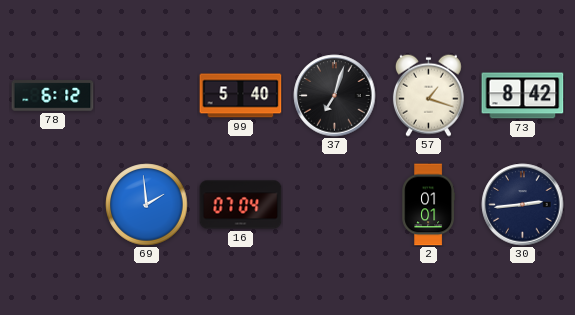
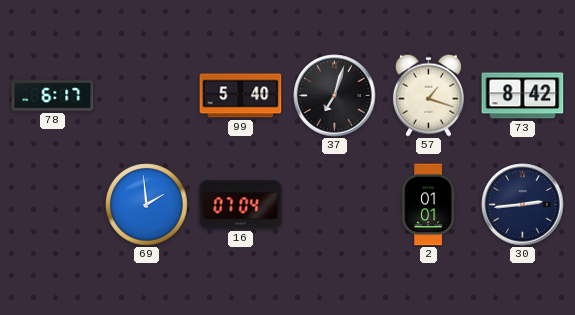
78: 6:12 -> 6:17
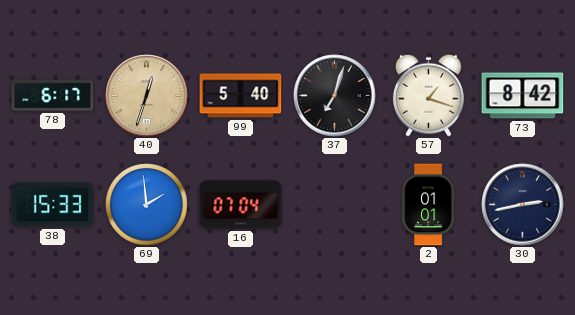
40: none -> 12:33
38: none -> 15:33
30: 2:44 -> 2:43
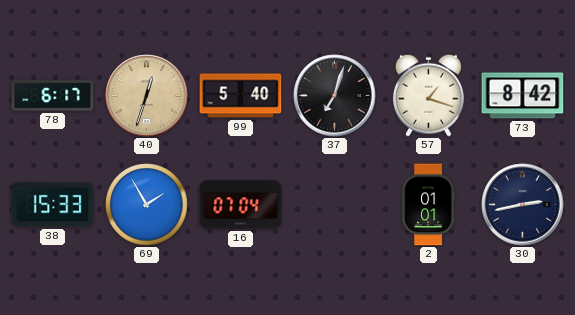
69: 1:59 -> 1:55
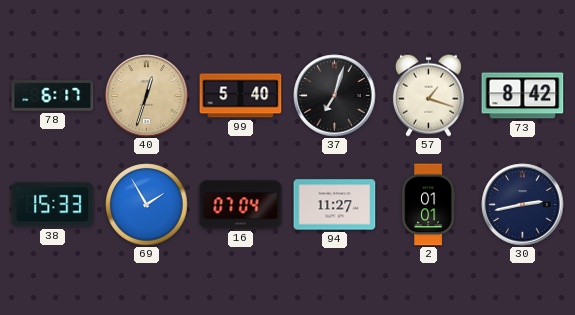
94: none -> 11:27
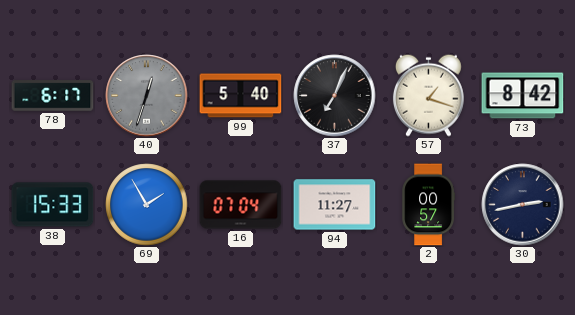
40 dial: champagne -> grey
37: 7:03 -> 7:04
2: 01:01 -> 00:57
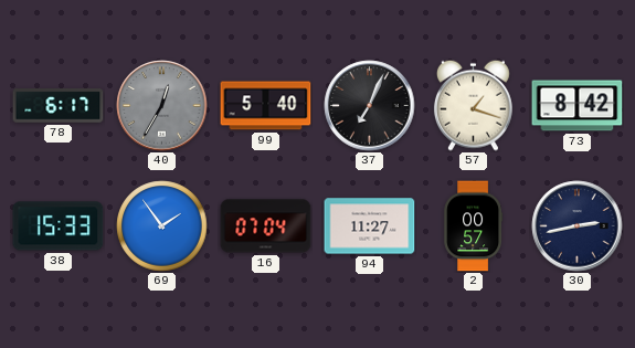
40: 12:33 -> 12:35
69: 1:55 -> 1:54
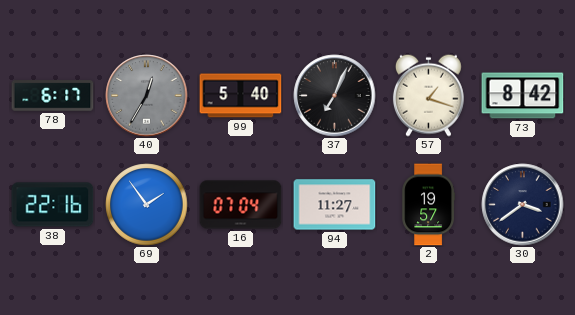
38: 15:33 -> 22:16
2: 00:57 -> 19:57
30: 2:43 -> 3:39
